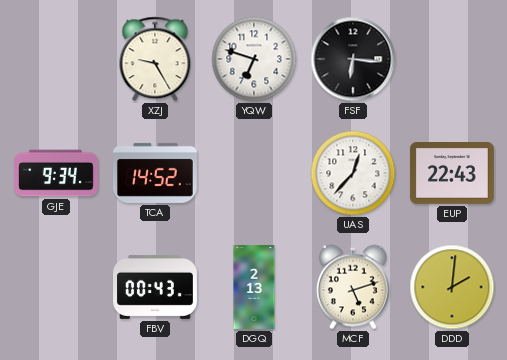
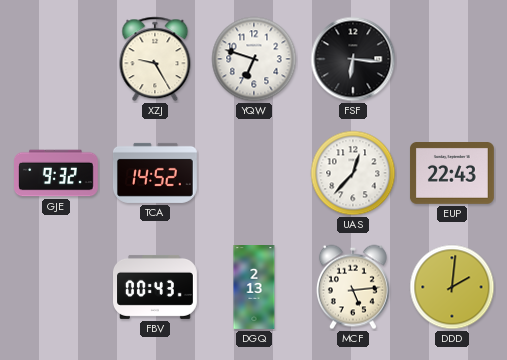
GJE: 9:34 -> 9:32
MCF: 5:12 -> 5:14
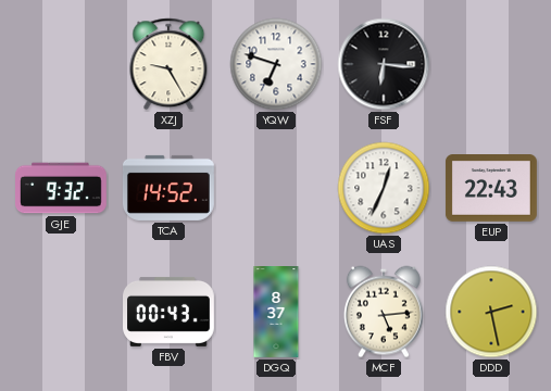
UAS: 12:37 -> 12:34
DGQ: 2:13 -> 8:37
DDD: 2:01 -> 2:28
